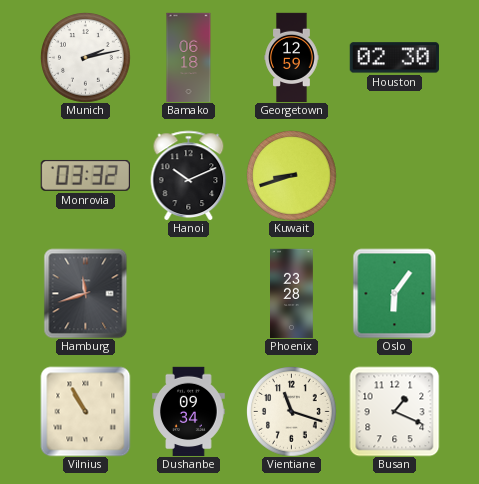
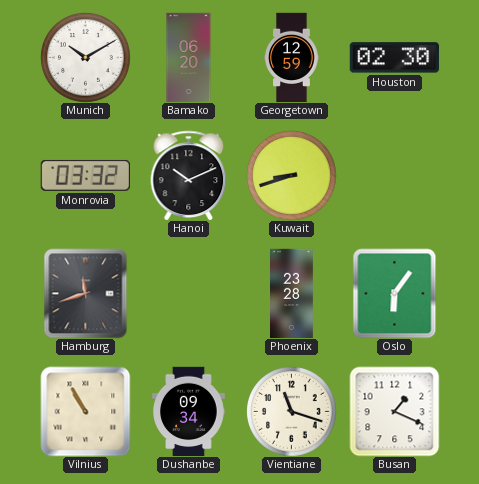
Munich: 2:13 -> 10:10
Bamako: 06:18 -> 06:20
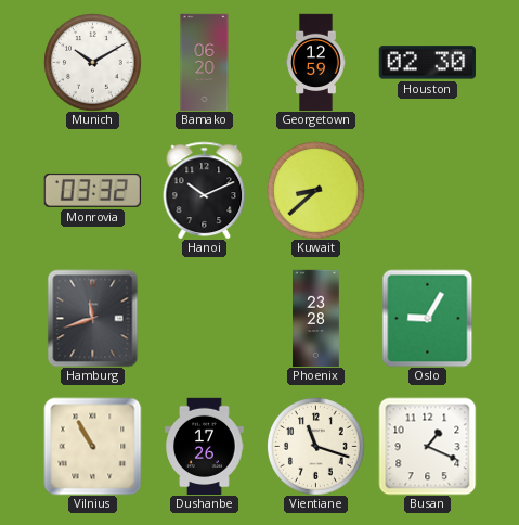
Kuwait: 8:42 -> 8:38
Oslo: 6:06 -> 9:05
Dushanbe: 09:34 -> 17:26
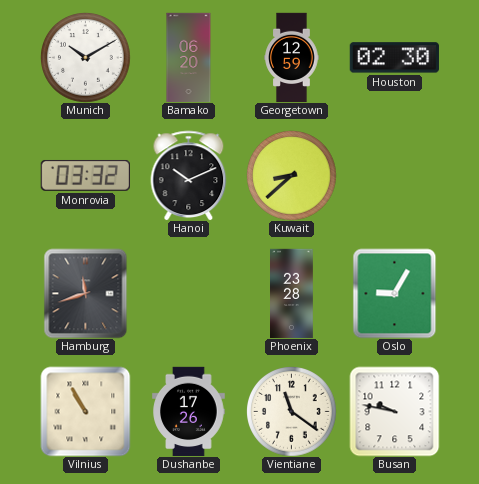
Vientiane: 11:18 -> 11:21
Busan: 1:19 -> 9:47
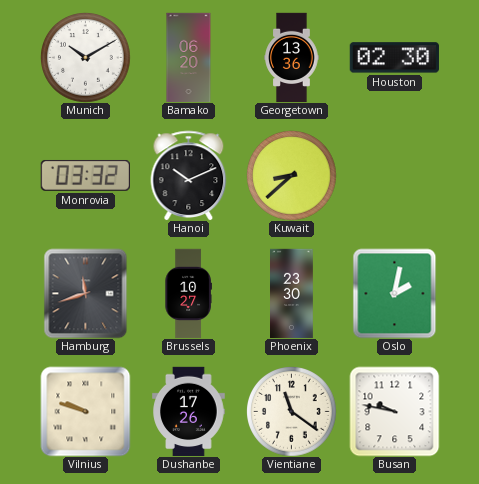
Georgetown: 12:59 -> 13:36
Brussels: none -> 10:27
Phoenix: 23:28 -> 23:30
Oslo: 9:05 -> 2:02
Vilnius: 10:55 -> 9:48
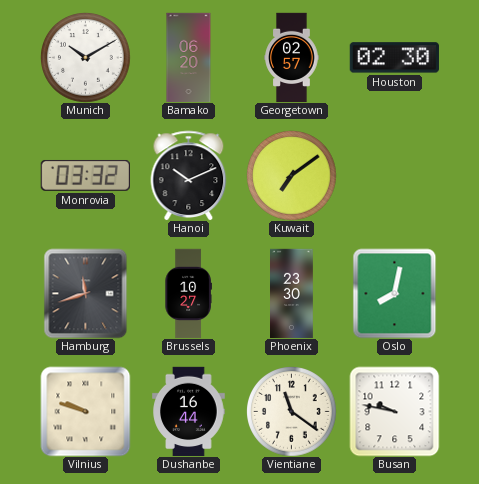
Georgetown: 13:36 -> 02:57
Kuwait: 8:38 -> 7:09
Oslo: 2:02 -> 8:02
Dushanbe: 17:26 -> 16:44
